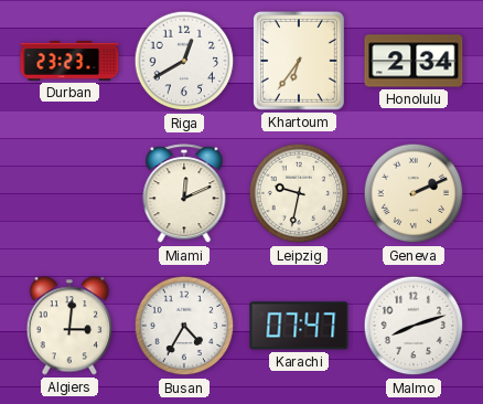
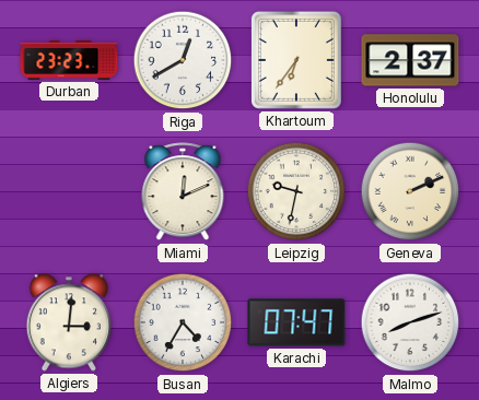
Honolulu: 2:34 -> 2:37
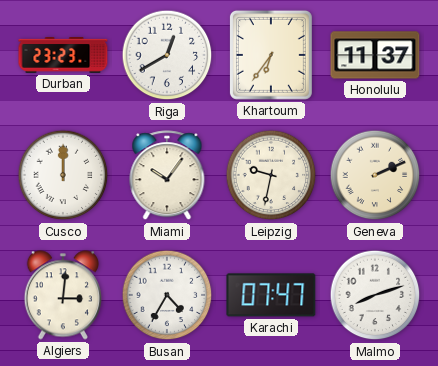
Honolulu: 2:37 -> 11:37
Cusco: none -> 12:00
Miami: 12:11 -> 10:06
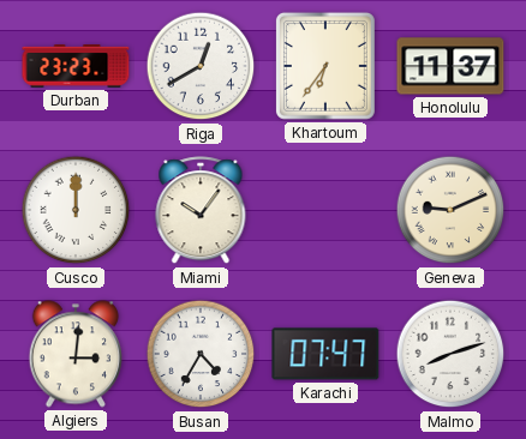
Leipzig: 9:32 -> none
Geneva: 2:11 -> 9:11
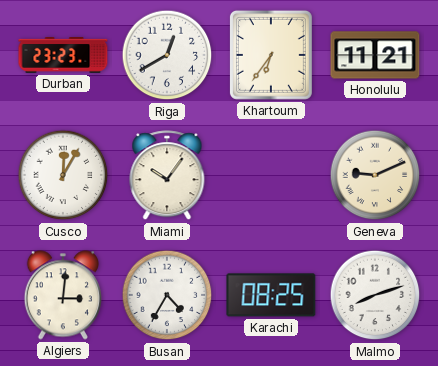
Honolulu: 11:37 -> 11:21
Cusco: 12:00 -> 12:05
Karachi: 07:47 -> 08:25
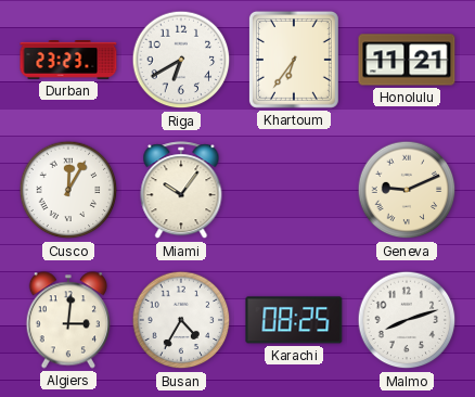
Riga: 12:40 -> 6:40
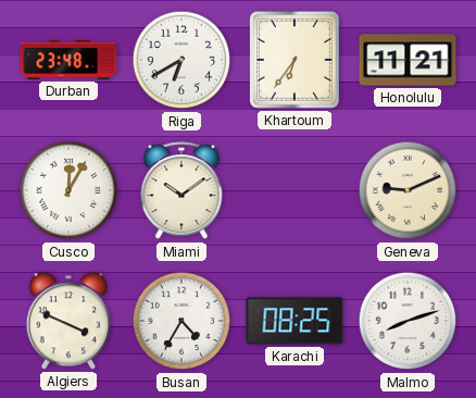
Durban: 23:23 -> 23:48
Miami: 10:06 -> 10:09
Algiers: 3:01 -> 3:49
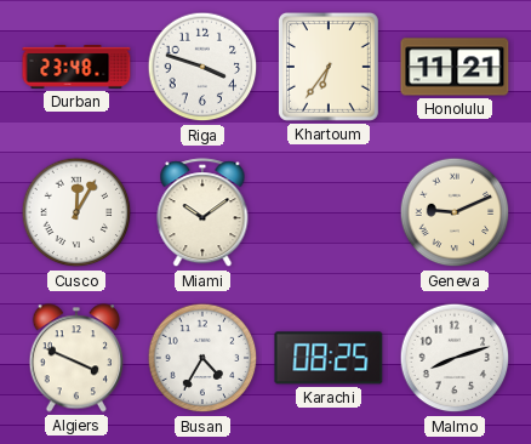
Riga: 6:40 -> 3:48
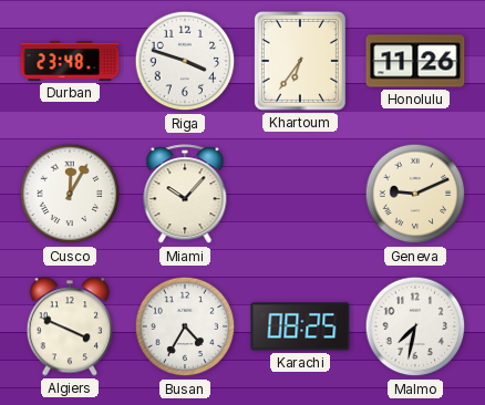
Honolulu: 11:21 -> 11:26
Miami: 10:09 -> 10:07
Malmo: 8:12 -> 7:32
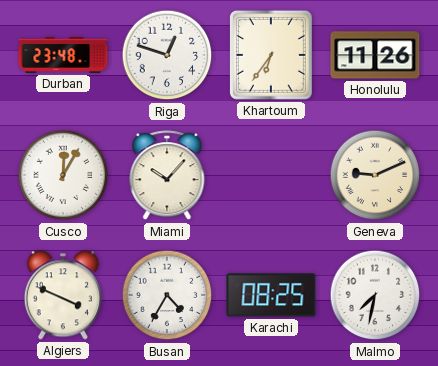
Riga: 3:48 -> 12:48
